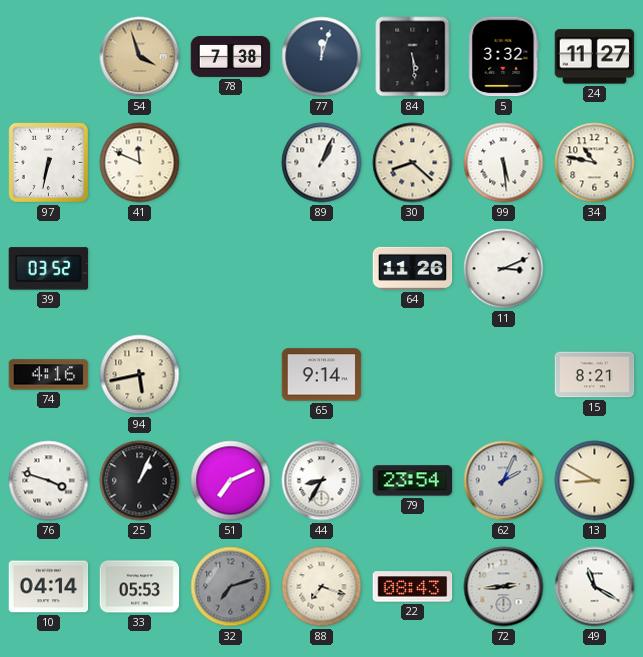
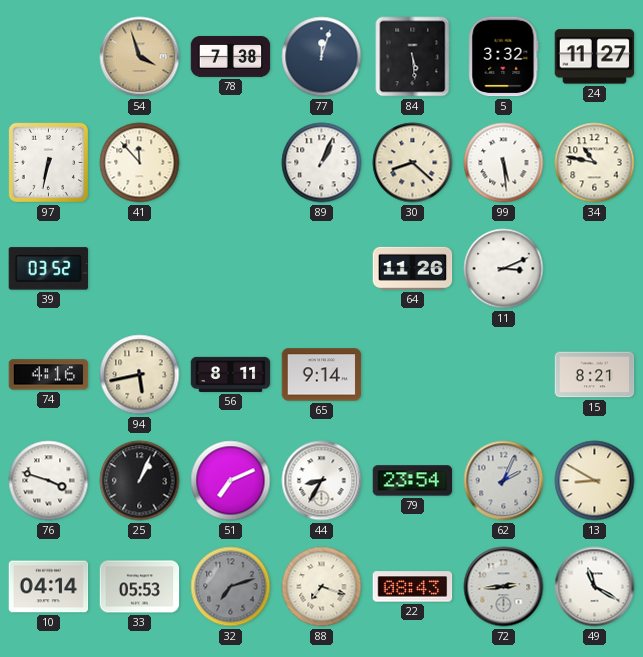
41: 11:49 -> 11:53
56: none -> 8:11
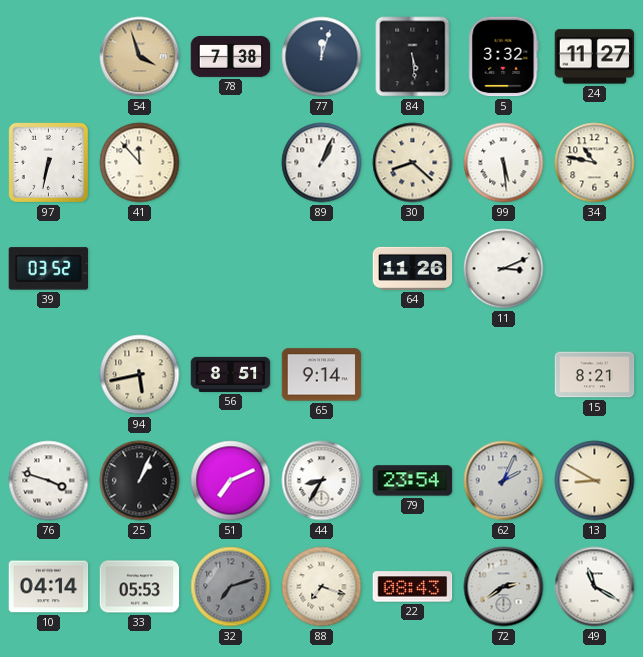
74: 4:16 -> none
56: 8:11 -> 8:51
72: 2:44 -> 2:39
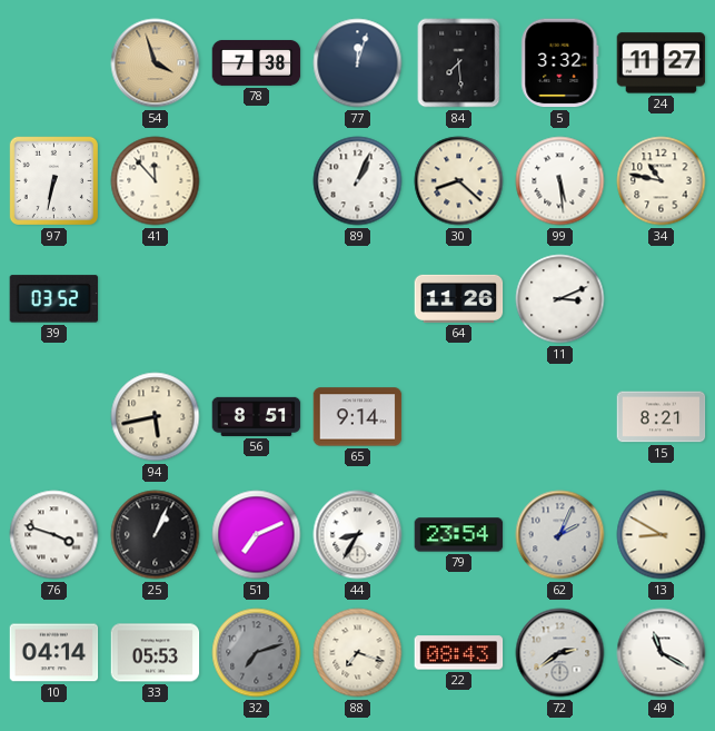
84: 5:29 -> 7:29
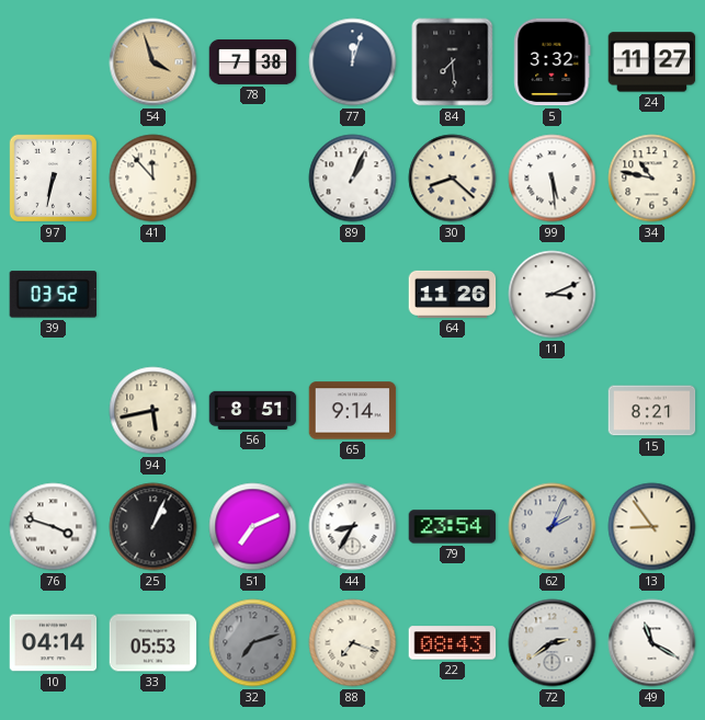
13: 8:50 -> 8:54
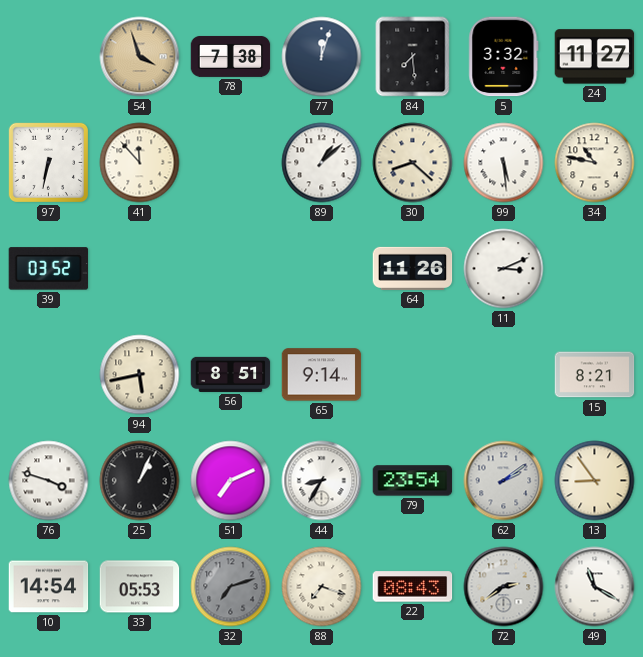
89: 1:04 -> 1:08
62: 2:04 -> 2:09
10: 04:14 -> 14:54
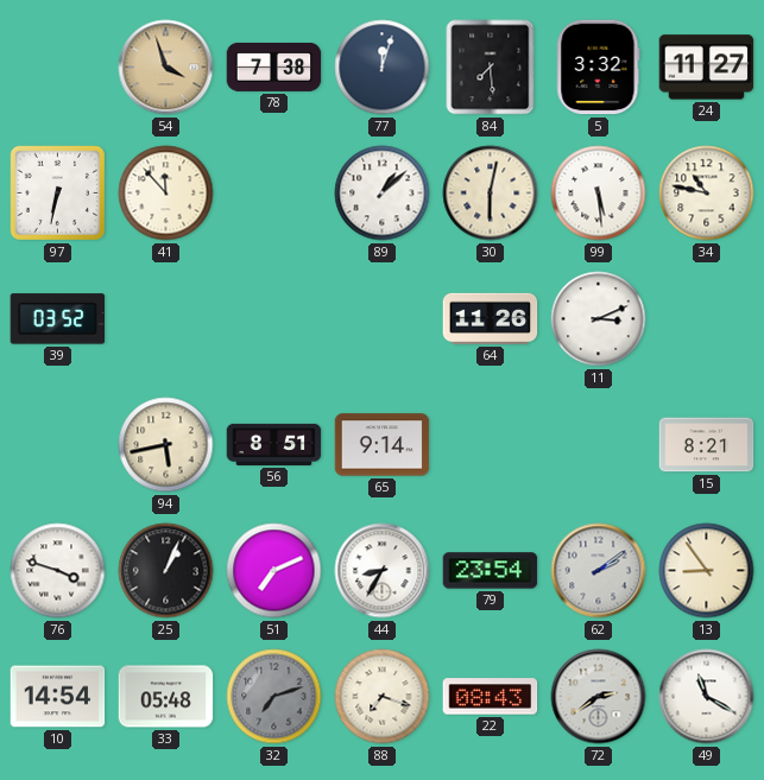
30: 8:22 -> 6:02
33: 05:53 -> 05:48
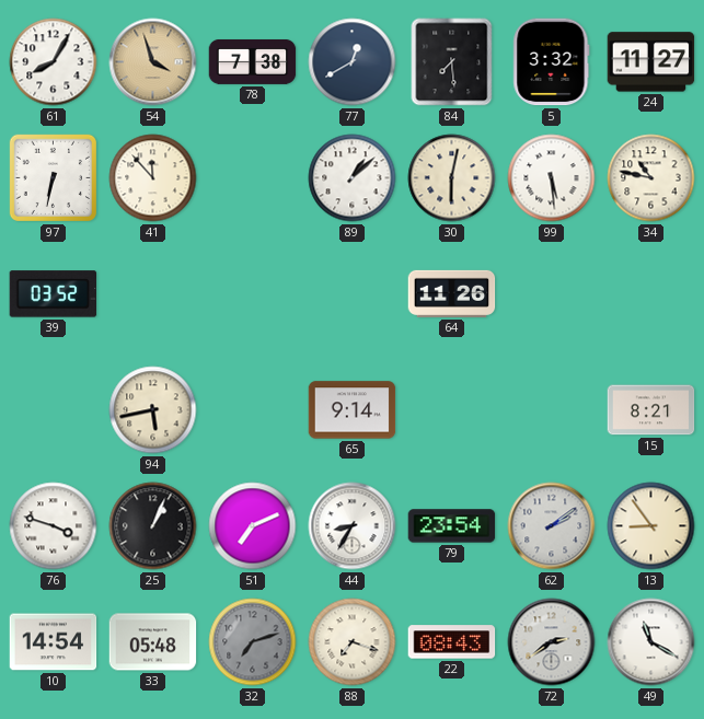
61: none -> 8:05
77: 12:03 -> 12:40
11: 3:11 -> none
56: 8:51 -> none
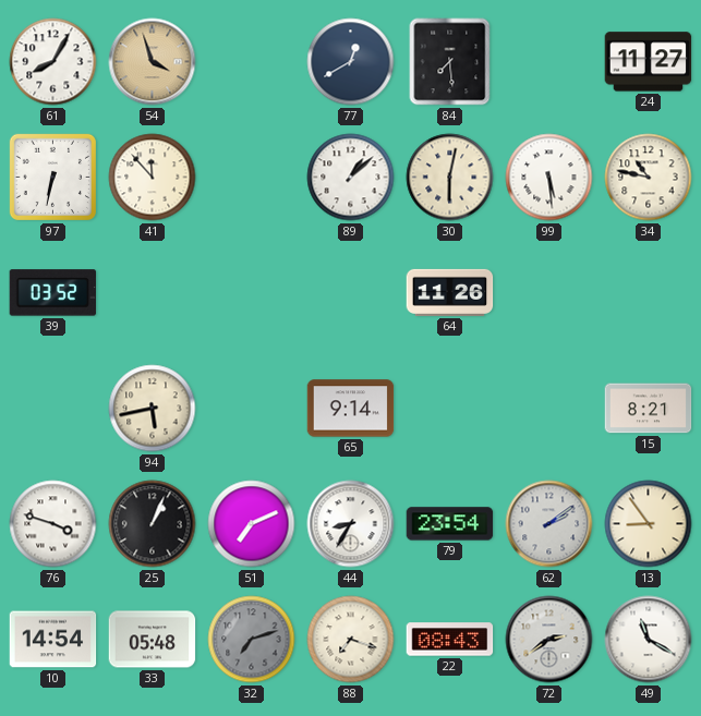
78: 7:38 -> none
5: 3:32 -> none
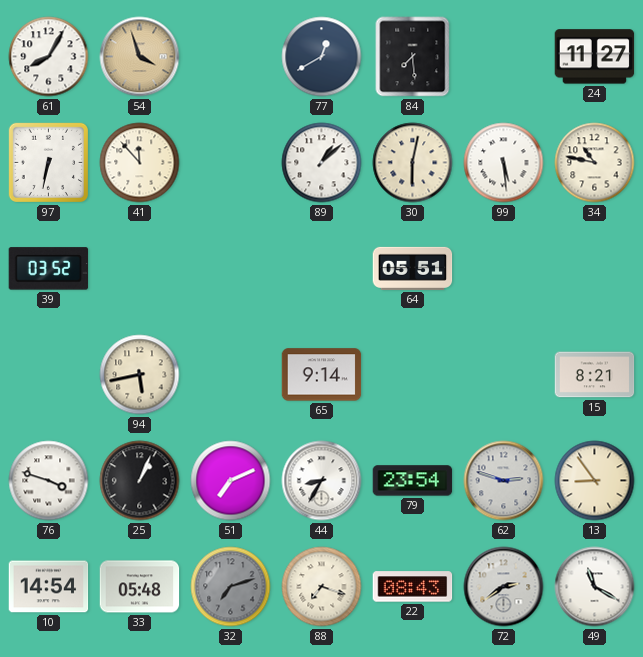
64: 11:26 -> 05:51
62: 2:09 -> 2:48
